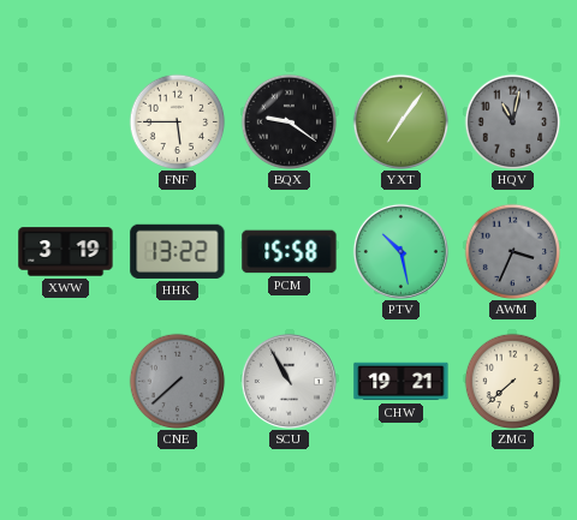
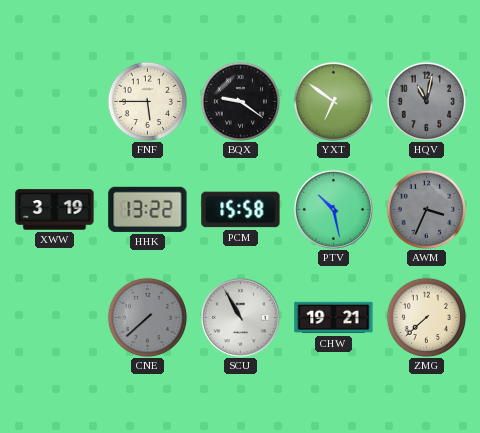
YXT: 7:06 -> 6:51
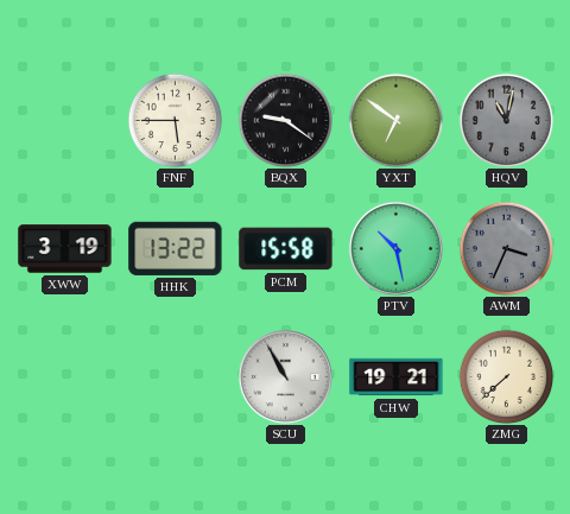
CNE: 7:38 -> none
